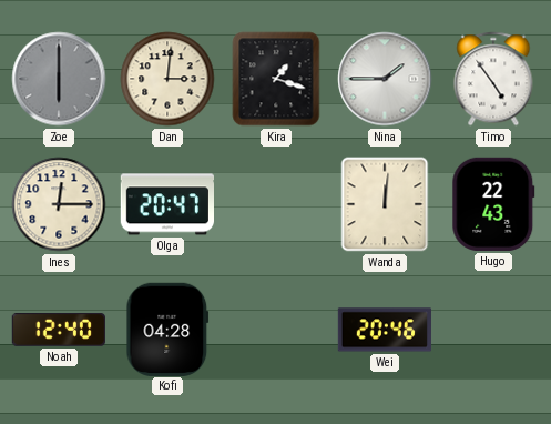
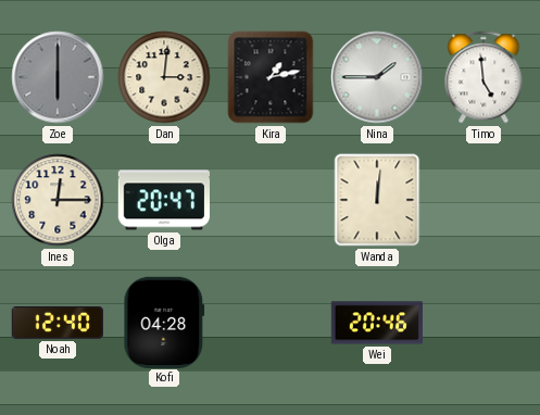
Kira: 1:18 -> 1:13
Timo: 4:54 -> 4:59
Hugo: 22:43 -> none
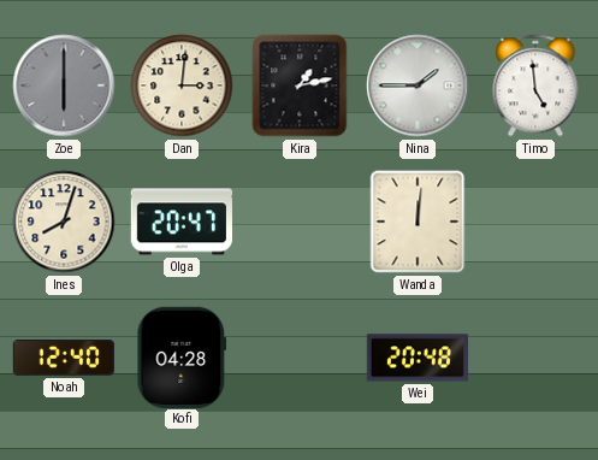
Ines: 12:15 -> 8:03
Wei: 20:46 -> 20:48
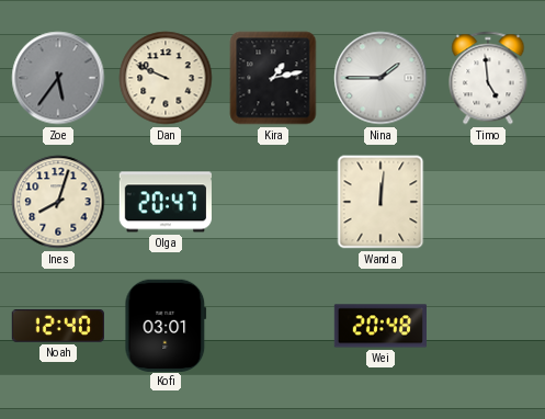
Zoe: 6:00 -> 5:36
Dan: 3:01 -> 9:49
Kofi: 04:28 -> 03:01
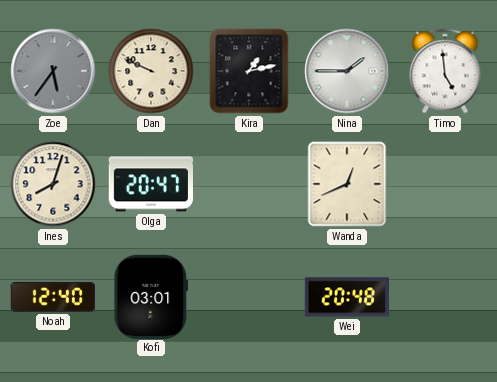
Wanda: 12:01 -> 12:41
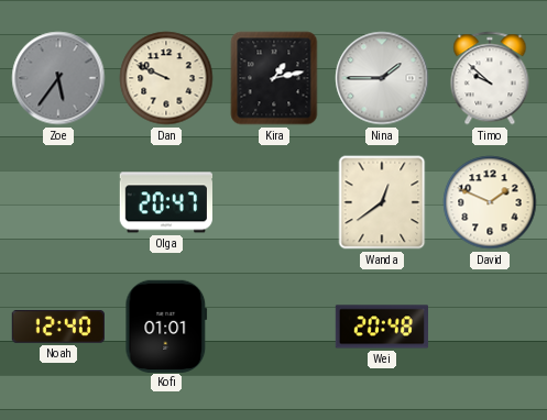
Timo: 4:59 -> 9:52
Ines: 8:03 -> none
Wanda: 12:41 -> 12:39
David: none -> 1:49
Kofi: 03:01 -> 01:01
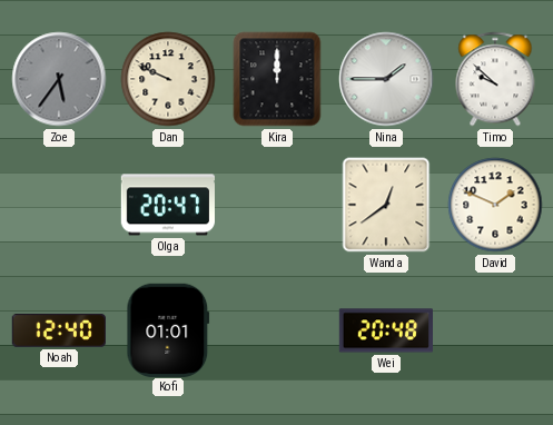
Kira: 1:13 -> 12:00
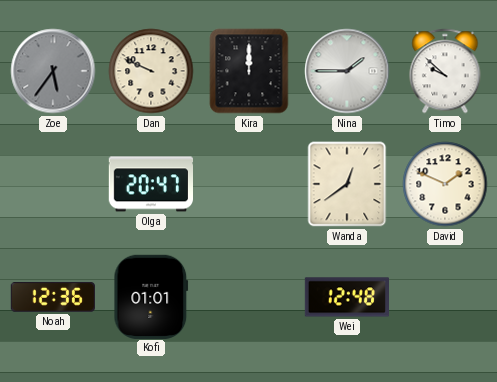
Noah: 12:40 -> 12:36
Wei: 20:48 -> 12:48
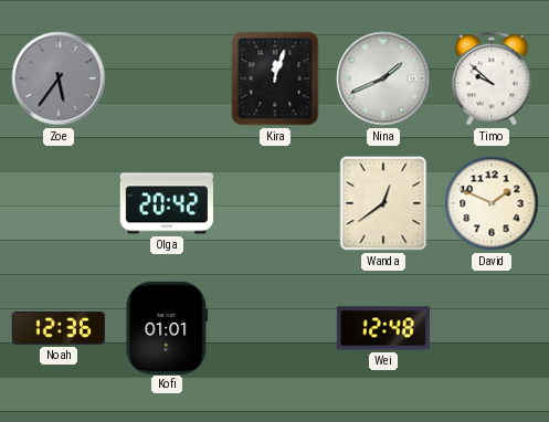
Dan: 9:49 -> none
Kira: 12:00 -> 12:03
Nina: 1:45 -> 1:41
Olga: 20:47 -> 20:42
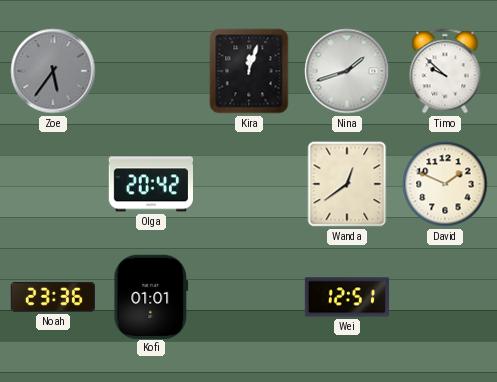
Nina: 1:41 -> 1:42
Noah: 12:36 -> 23:36
Wei: 12:48 -> 12:51
